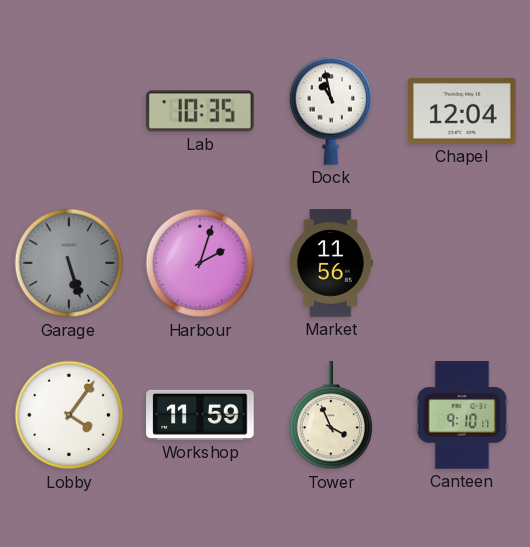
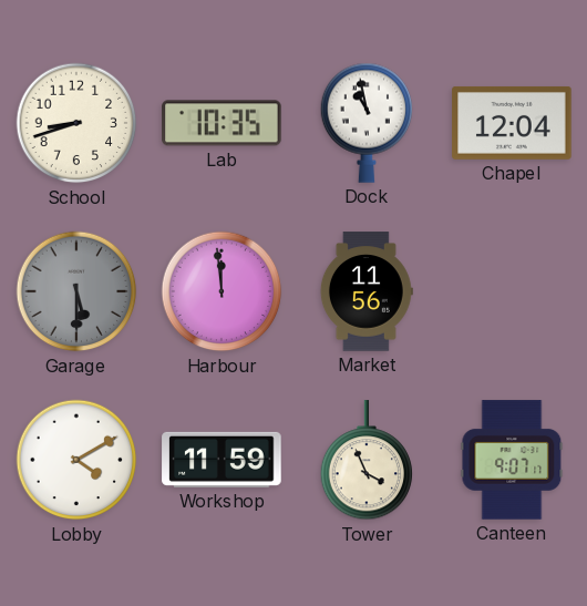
School: none -> 8:42
Garage: 5:27 -> 5:30
Harbour: 2:03 -> 11:59
Lobby: 4:06 -> 4:10
Canteen: 9:10 -> 9:07
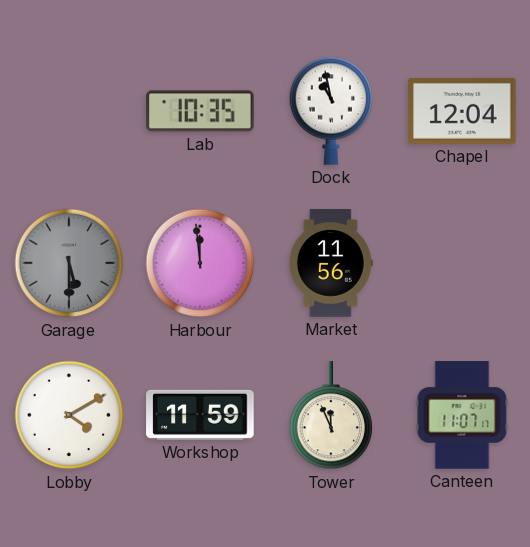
School: 8:42 -> none
Tower: 3:56 -> 11:56
Canteen: 9:07 -> 11:07
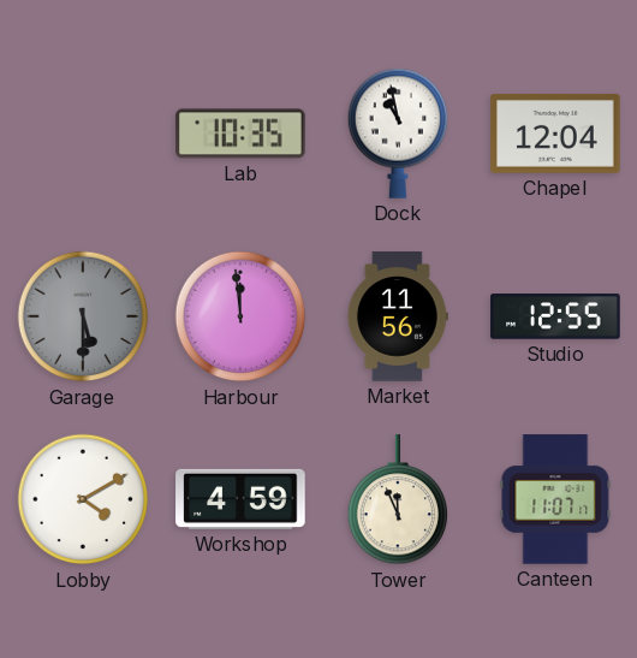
Studio: none -> 12:55
Workshop: 11:59 -> 4:59
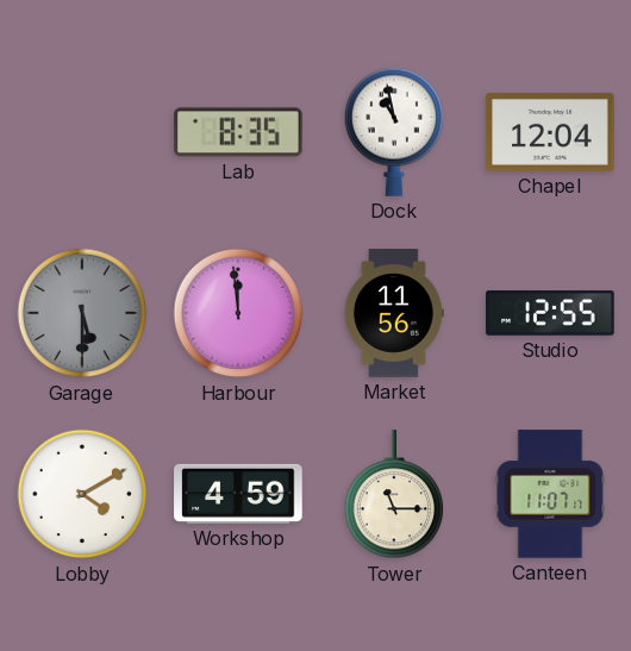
Lab: 10:35 -> 8:35
Tower: 11:56 -> 11:15
